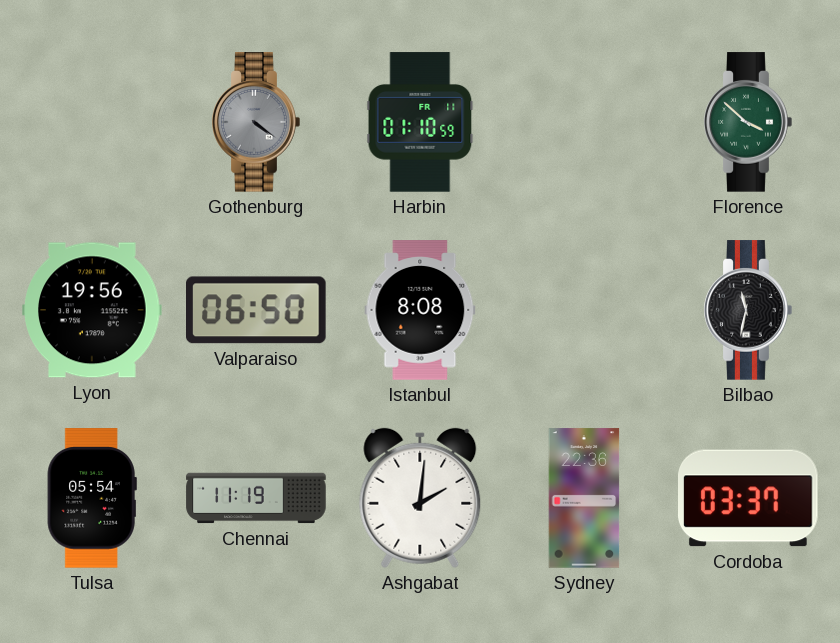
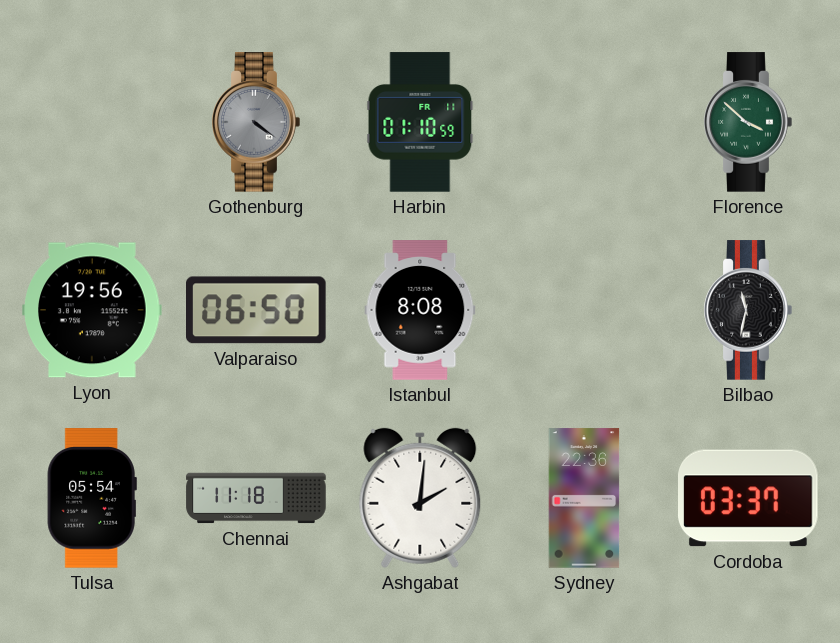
Chennai: 11:19 -> 11:18
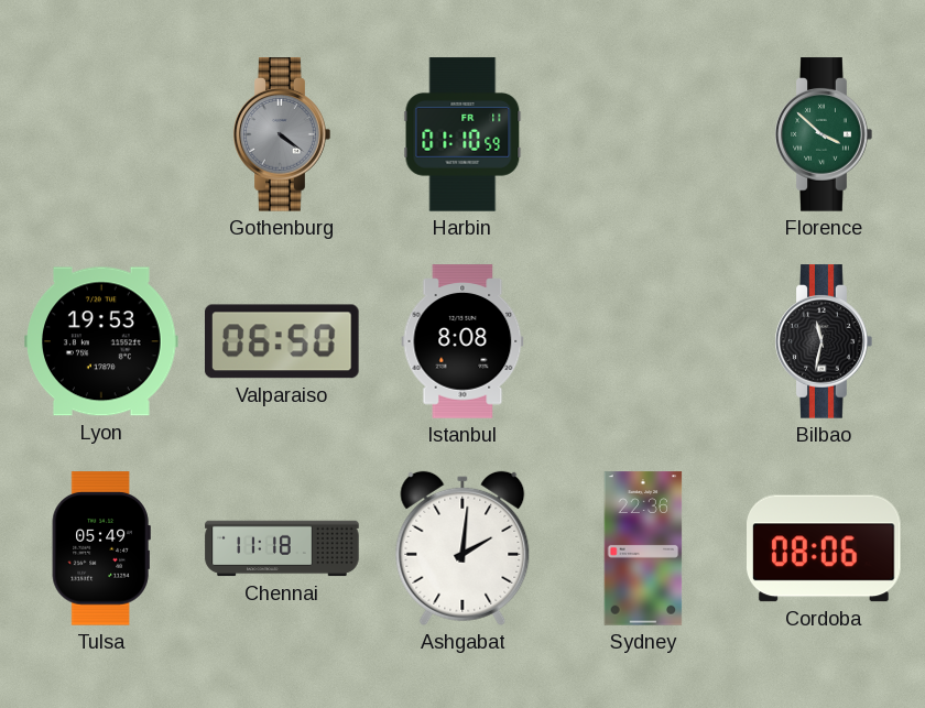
Lyon: 19:56 -> 19:53
Tulsa: 05:54 -> 05:49
Cordoba: 03:37 -> 08:06
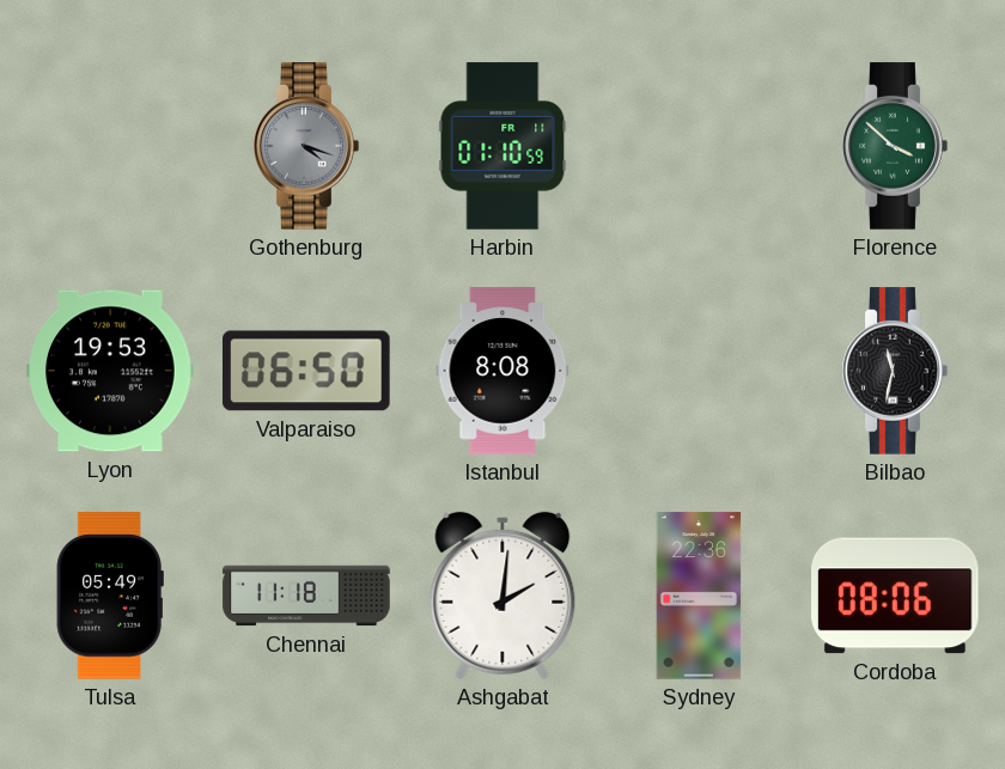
Gothenburg: 4:21 -> 4:18
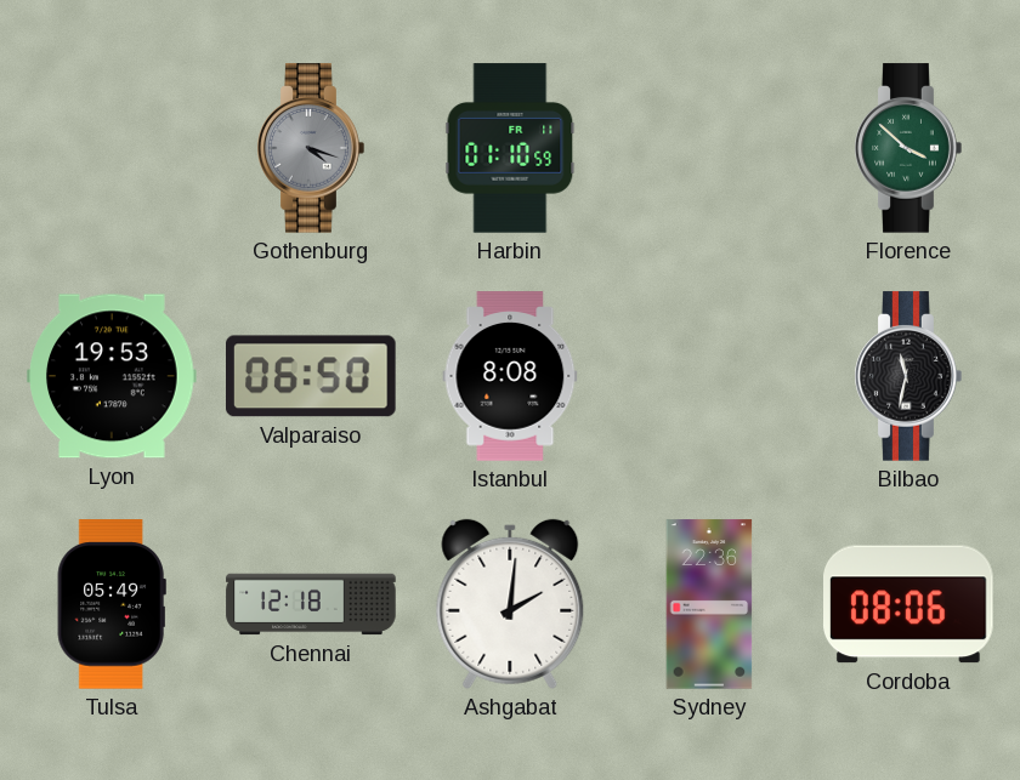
Chennai: 11:18 -> 12:18
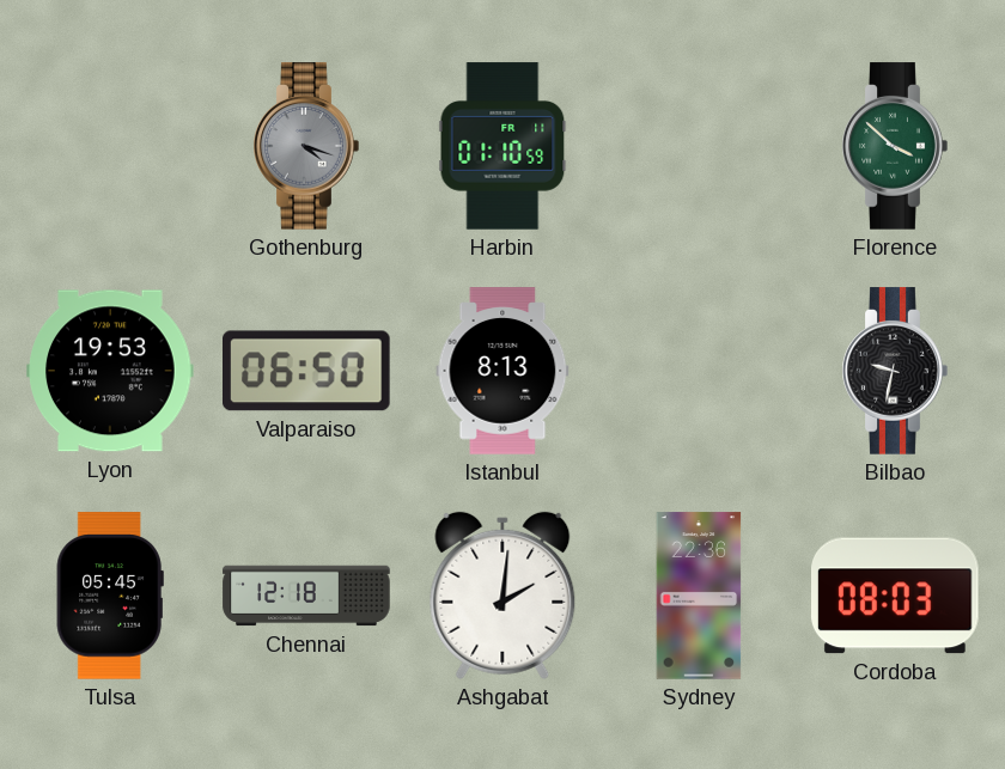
Istanbul: 8:08 -> 8:13
Bilbao: 11:32 -> 9:32
Tulsa: 05:49 -> 05:45
Cordoba: 08:06 -> 08:03
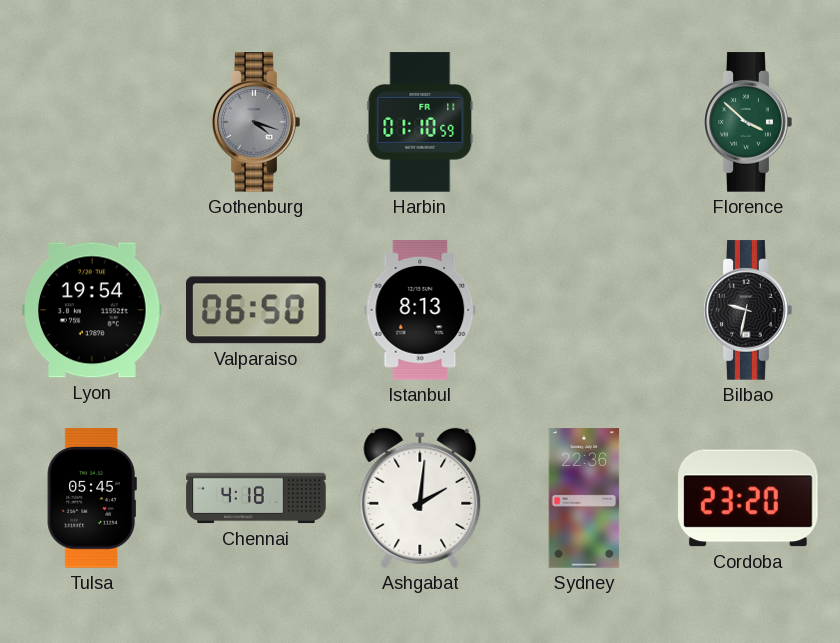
Lyon: 19:53 -> 19:54
Chennai: 12:18 -> 4:18
Cordoba: 08:03 -> 23:20
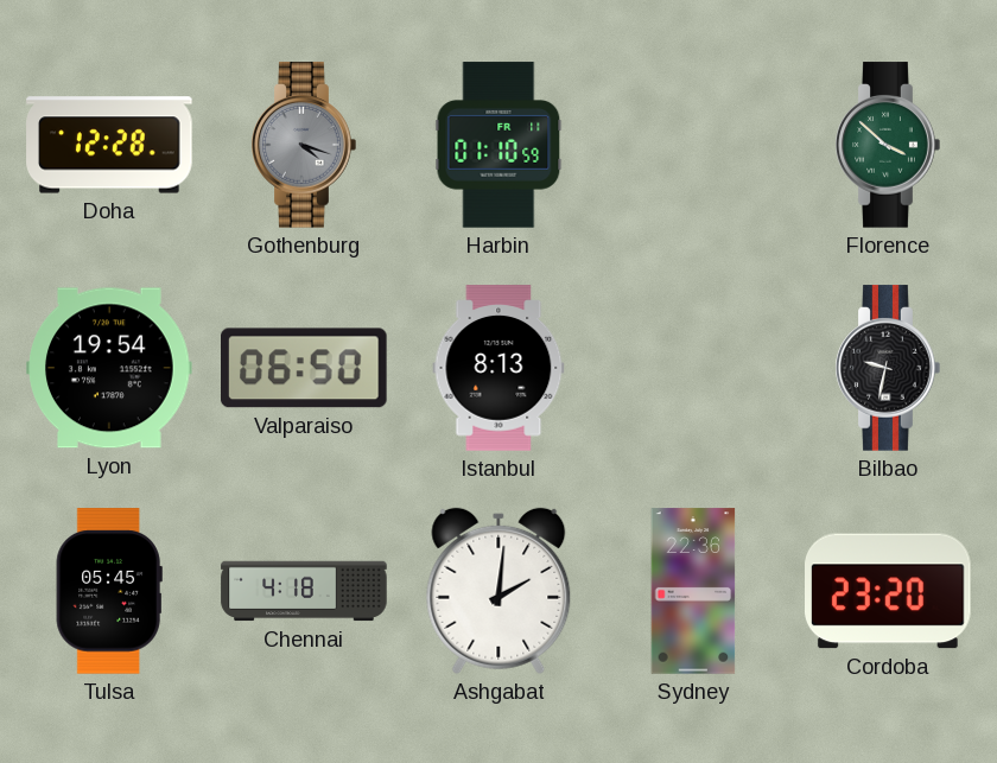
Doha: none -> 12:28
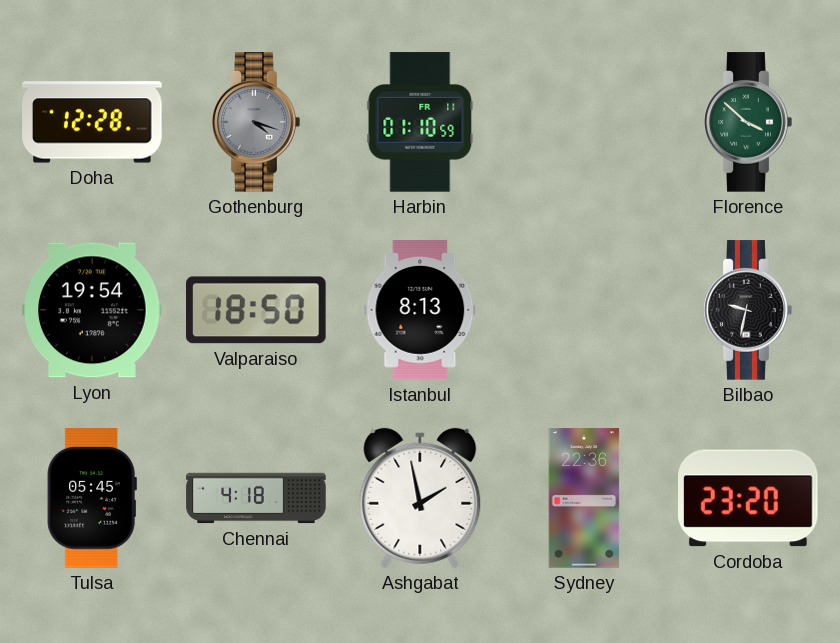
Valparaiso: 06:50 -> 18:50
Ashgabat: 2:01 -> 1:58
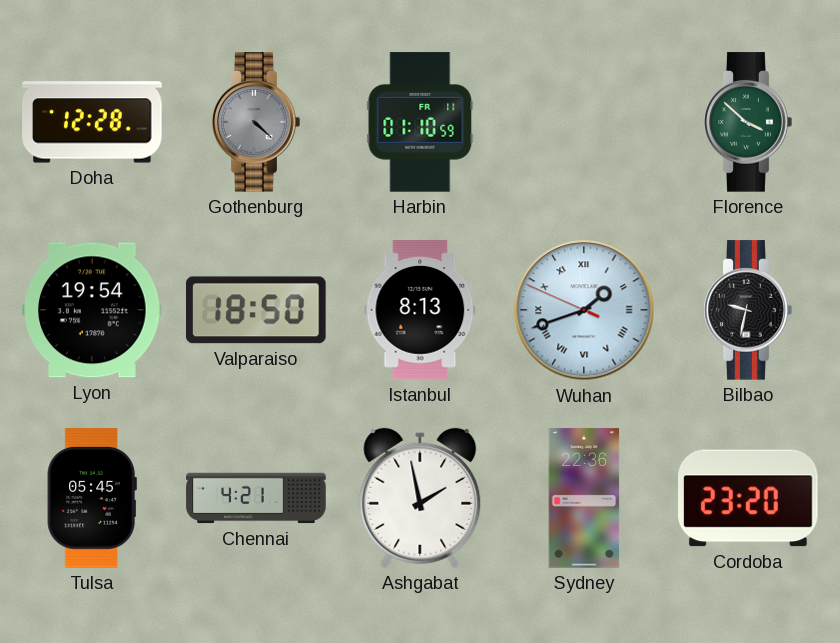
Gothenburg: 4:18 -> 4:22
Wuhan: none -> 1:41
Chennai: 4:18 -> 4:21
